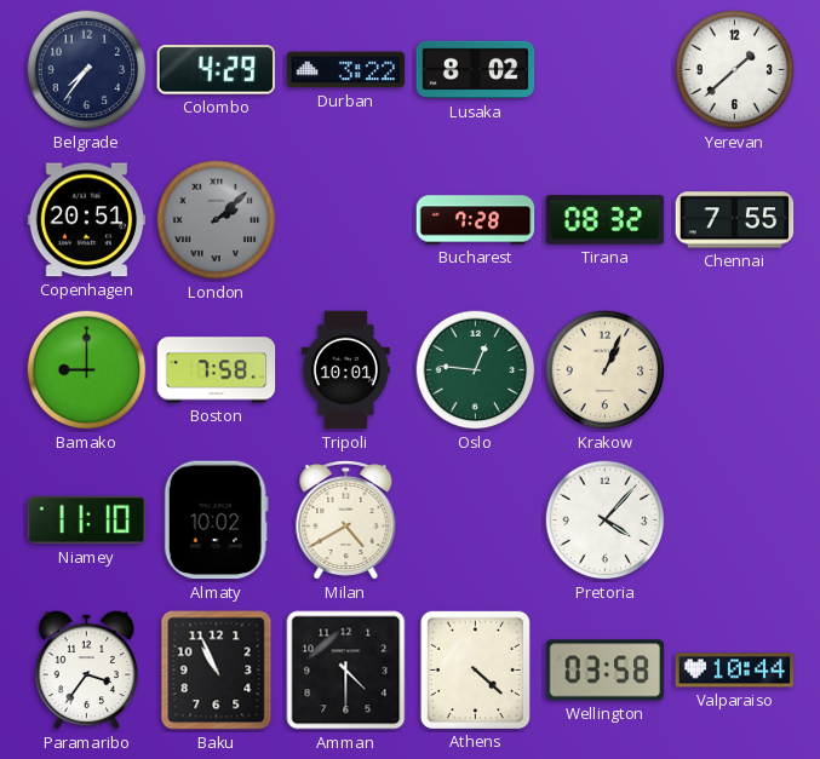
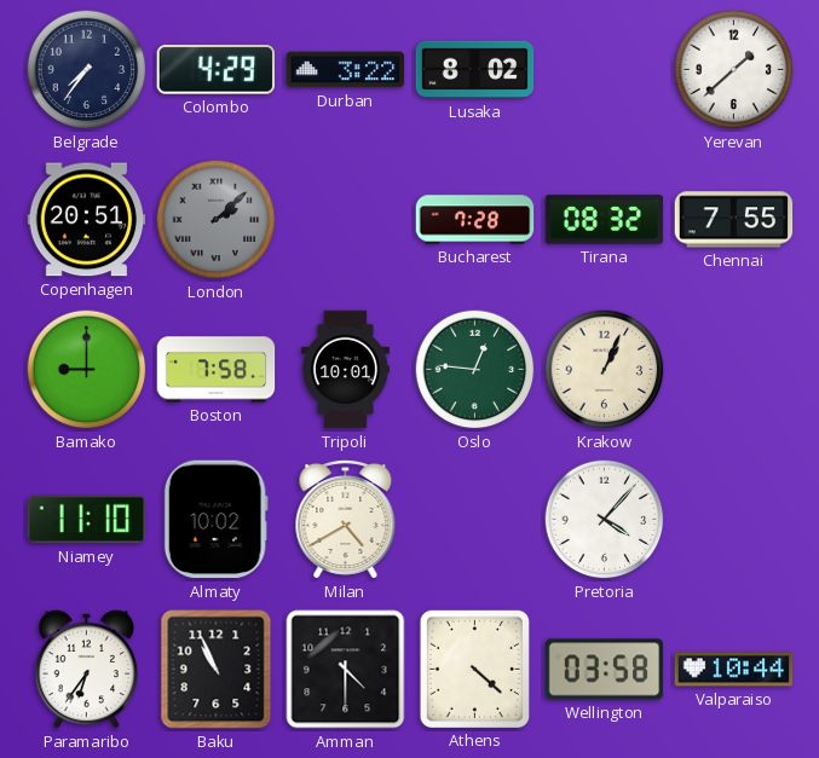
Paramaribo: 3:36 -> 6:36
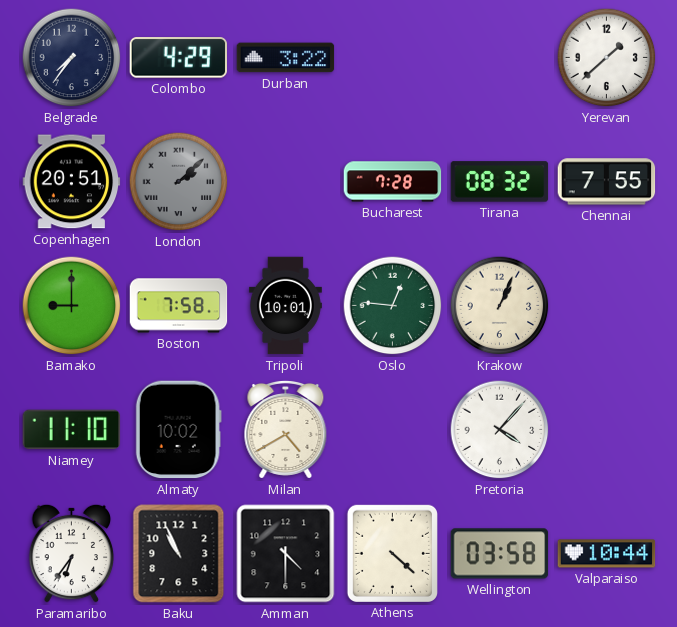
Lusaka: 8:02 -> none
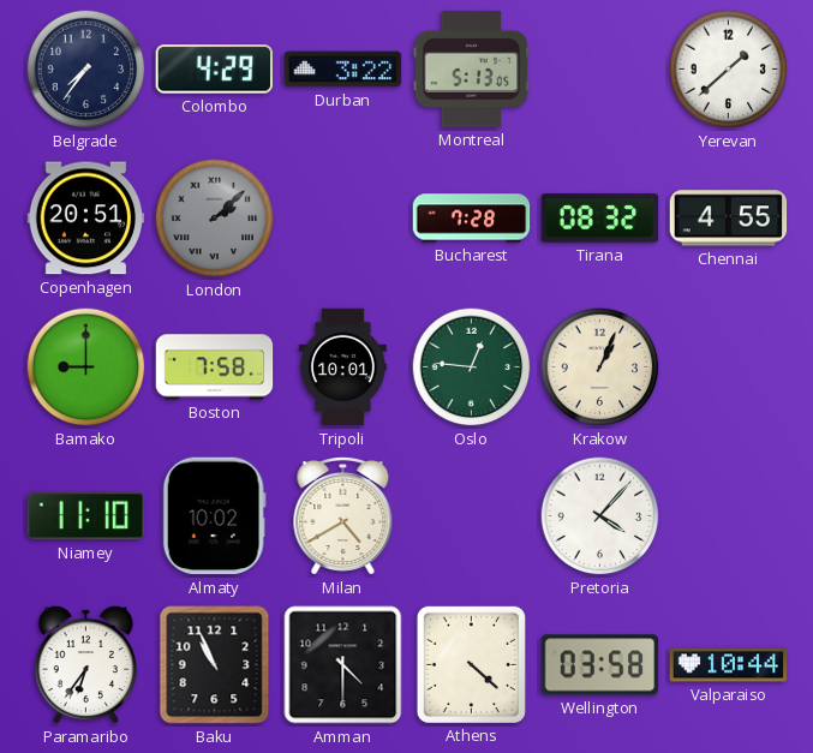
Montreal: none -> 5:13
Chennai: 7:55 -> 4:55
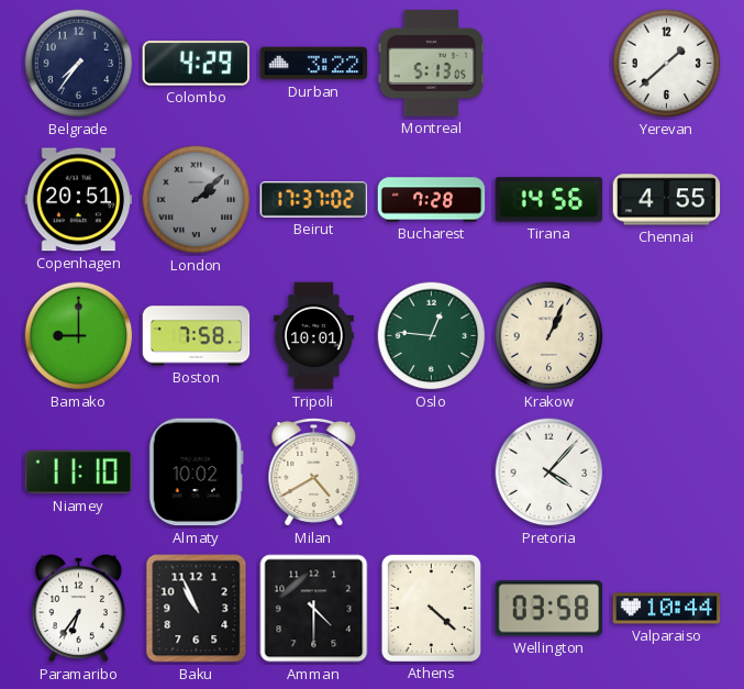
Beirut: none -> 17:37
Tirana: 08:32 -> 14:56
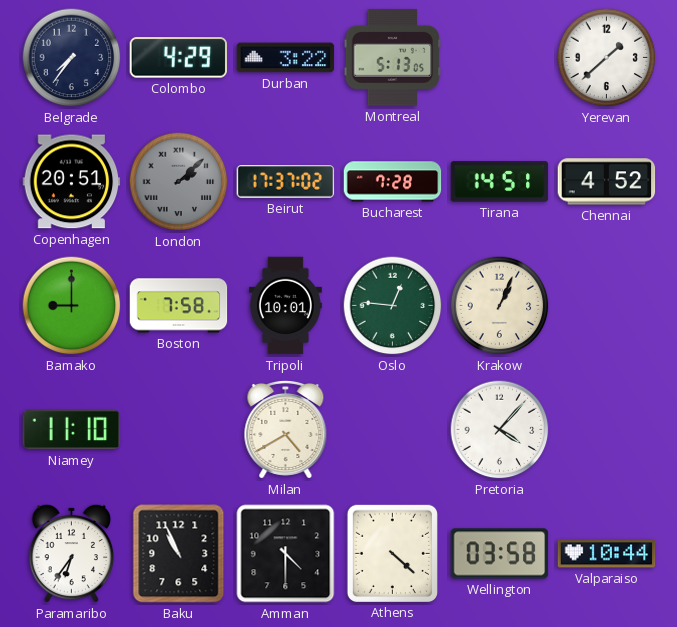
Tirana: 14:56 -> 14:51
Chennai: 4:55 -> 4:52
Almaty: 10:02 -> none
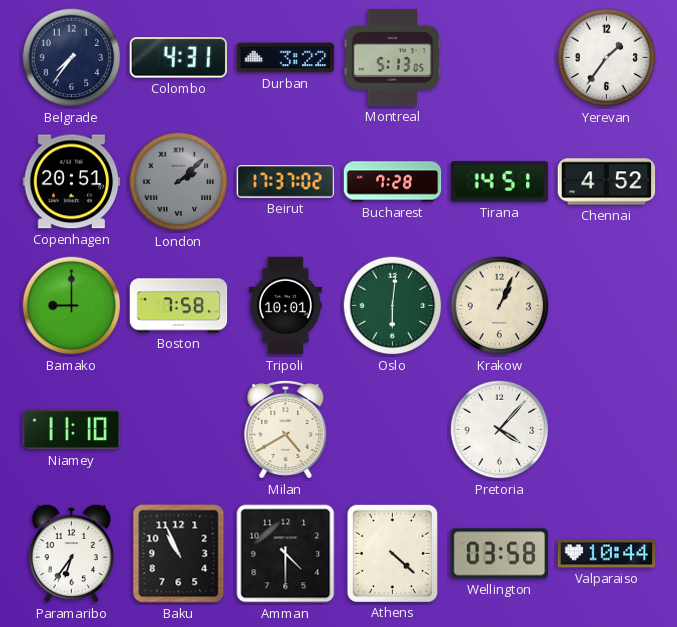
Colombo: 4:29 -> 4:31
Yerevan: 1:38 -> 1:36
Oslo: 12:46 -> 6:01
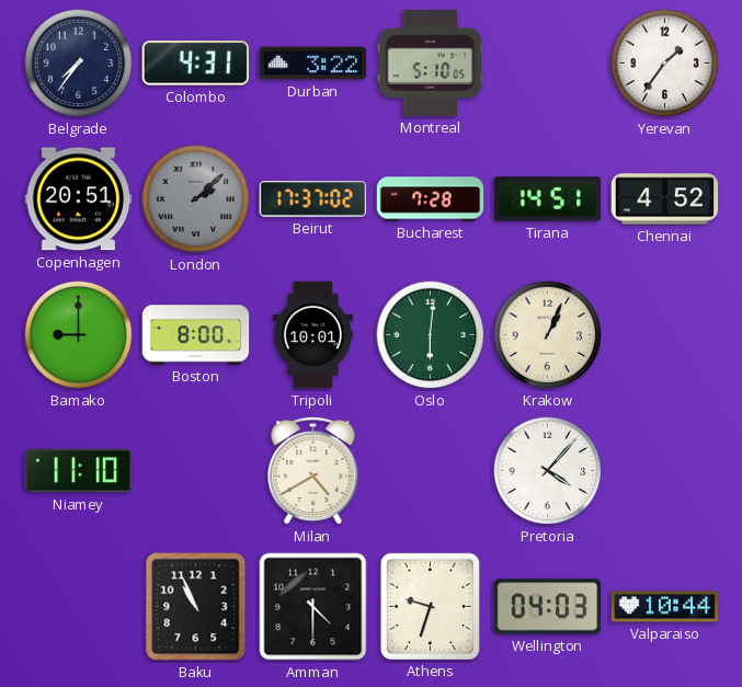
Montreal: 5:13 -> 5:10
Boston: 7:58 -> 8:00
Paramaribo: 6:36 -> none
Athens: 4:22 -> 9:33
Wellington: 03:58 -> 04:03
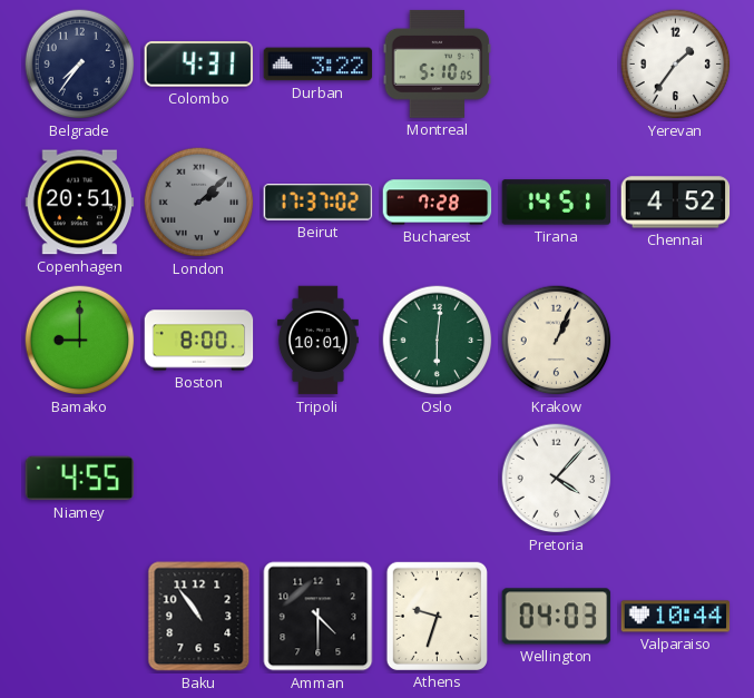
Niamey: 11:10 -> 4:55
Milan: 4:40 -> none
Baku: 10:56 -> 10:54
